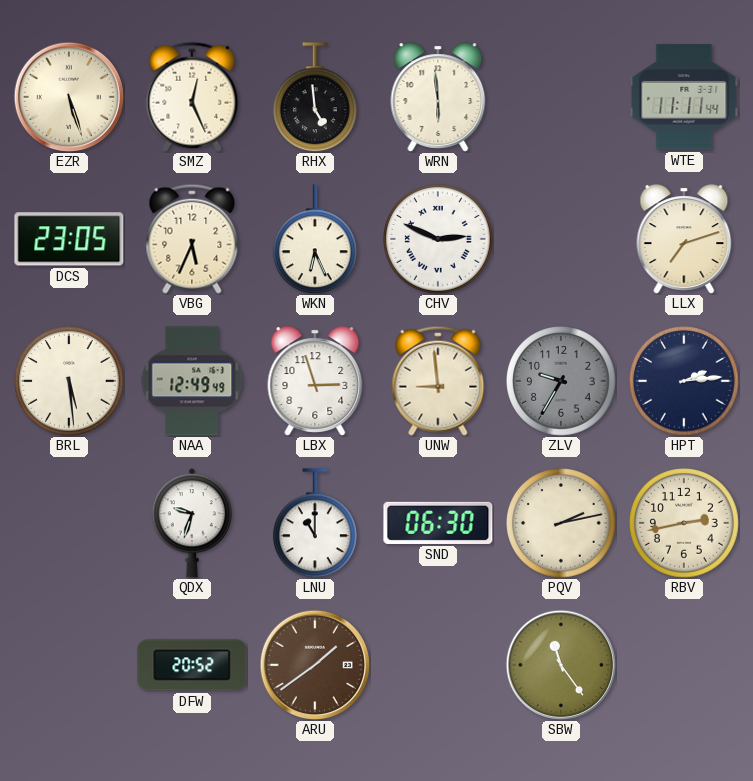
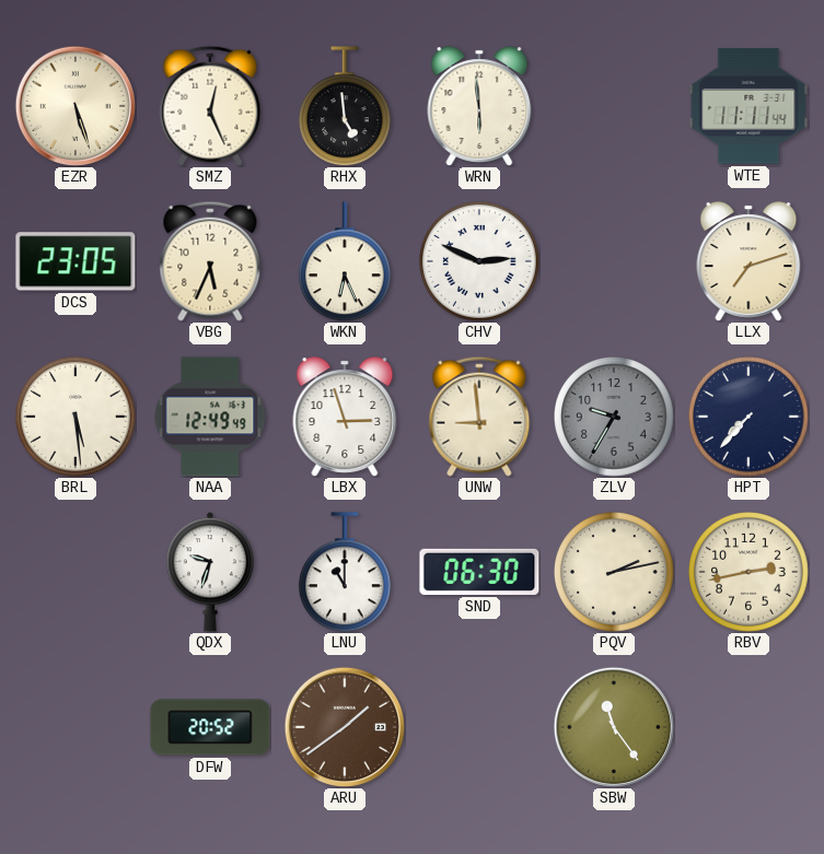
HPT: 2:14 -> 7:37
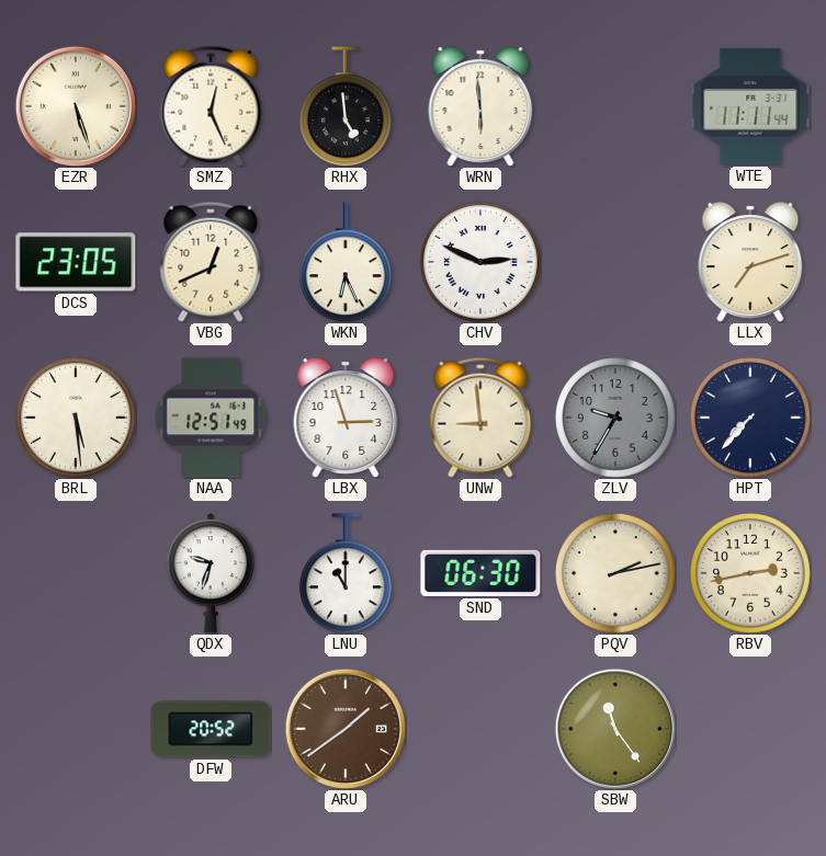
VBG: 5:34 -> 12:41
NAA: 12:49 -> 12:51
